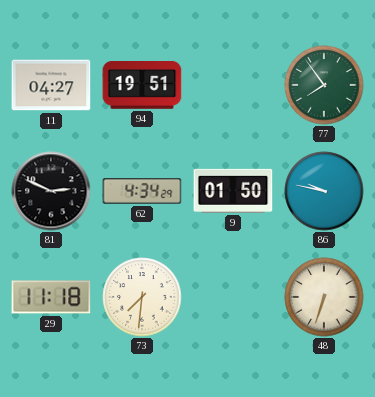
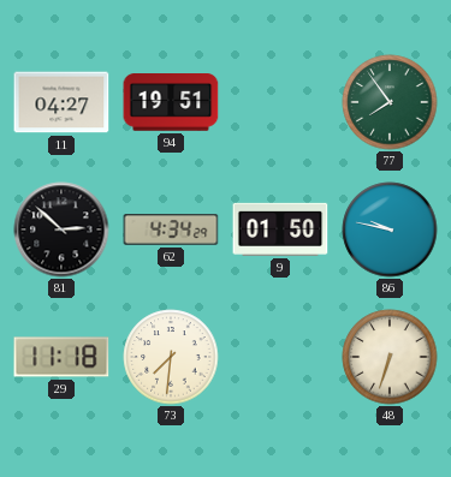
81: 2:49 -> 2:52
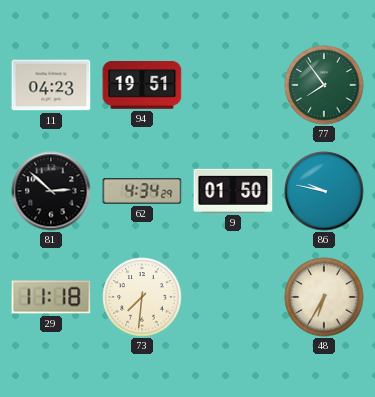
11: 04:27 -> 04:23
48: 6:33 -> 6:35
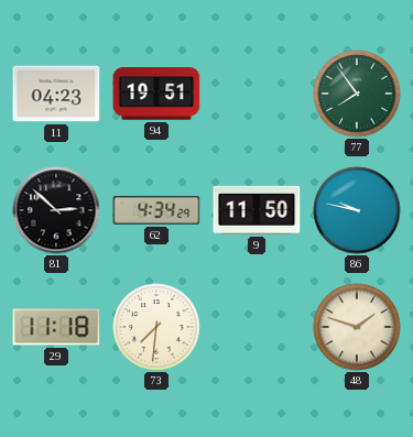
9: 01:50 -> 11:50
48: 6:35 -> 1:48
